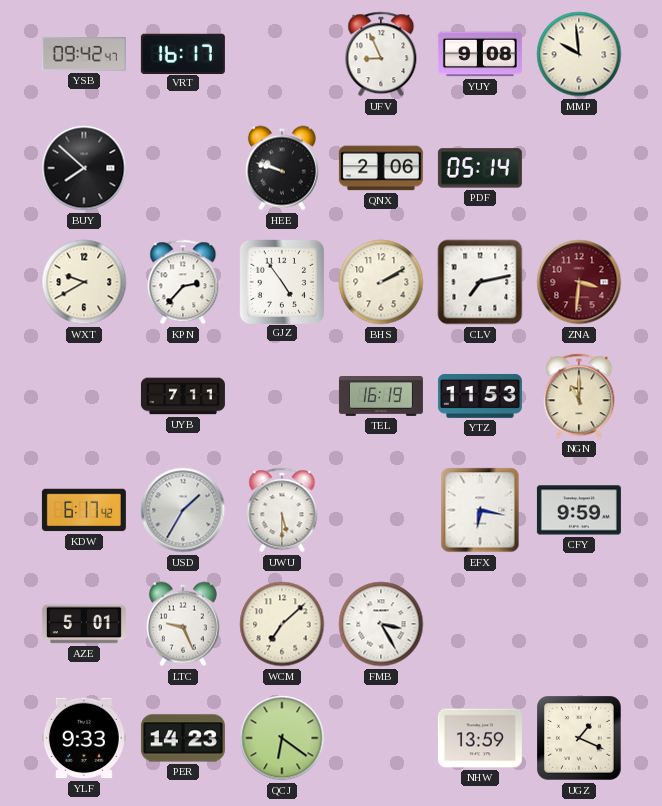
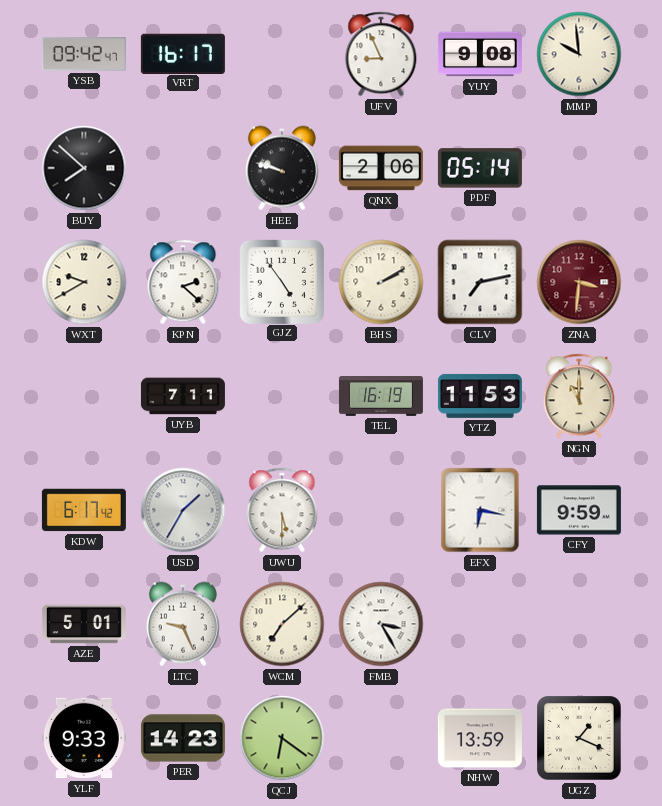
KPN: 2:37 -> 2:22
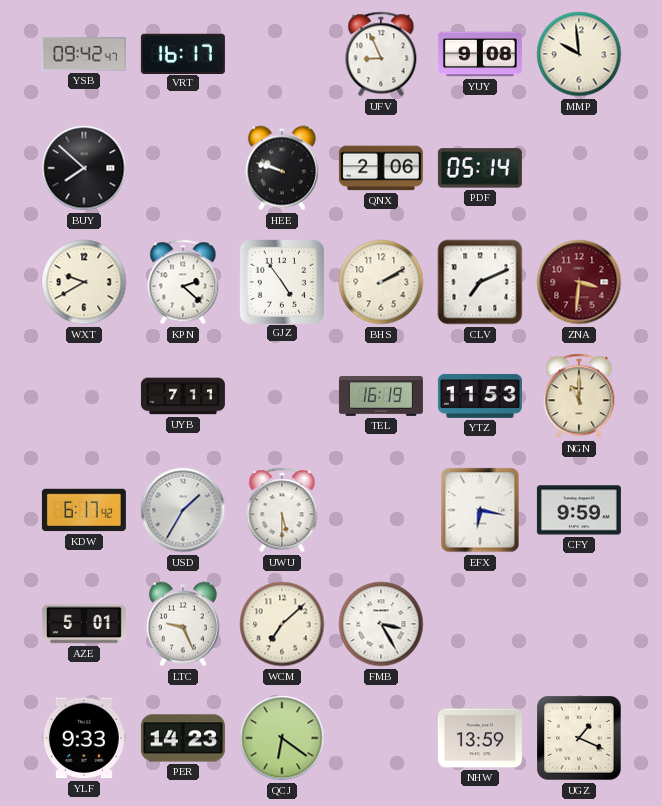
CLV: 7:13 -> 7:11
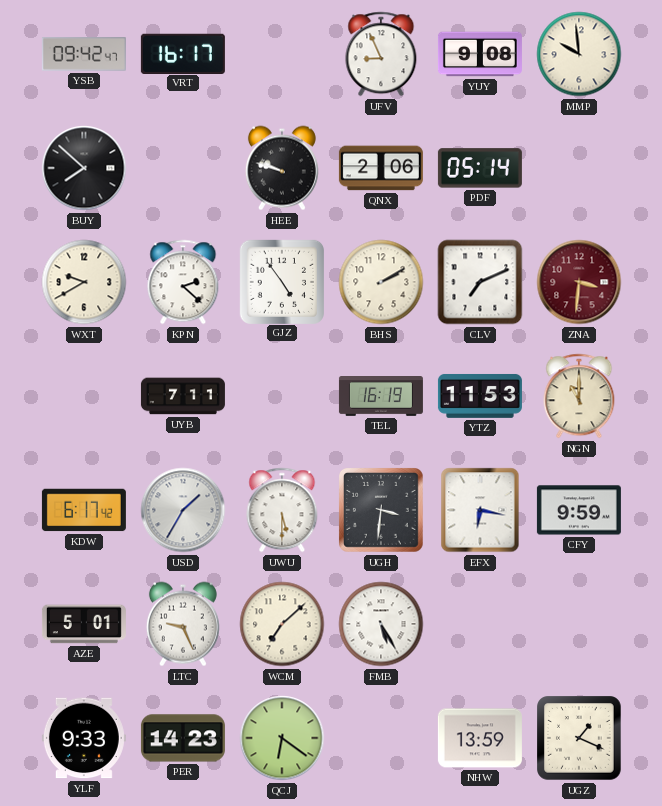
UGH: none -> 3:31
FMB: 3:25 -> 5:25
